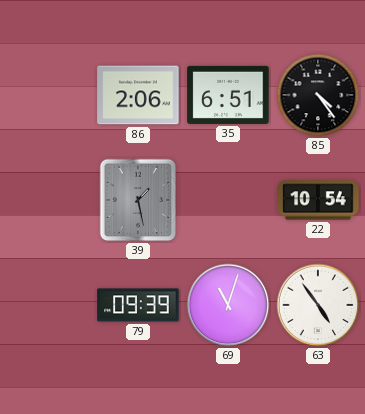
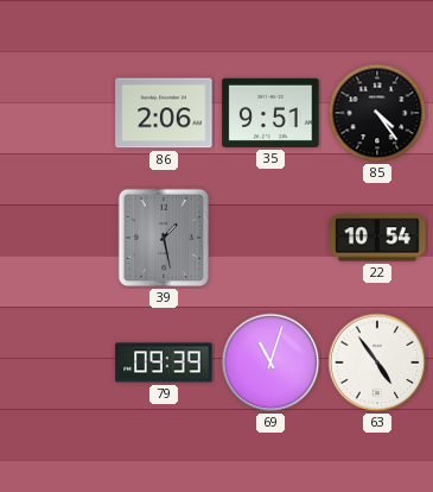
35: 6:51 -> 9:51
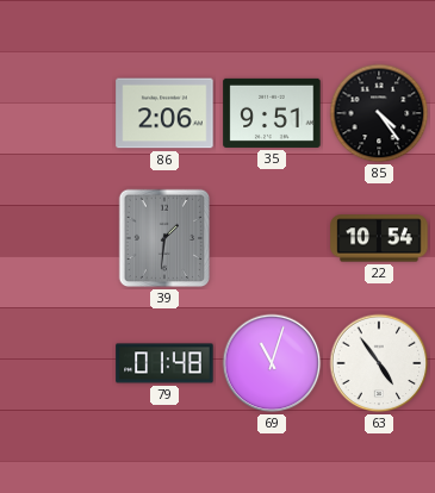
39: 1:28 -> 1:31
79: 09:39 -> 01:48
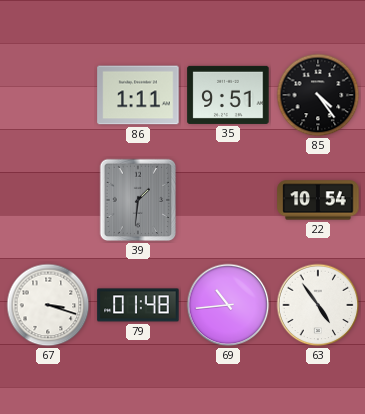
86: 2:06 -> 1:11
67: none -> 3:18
69: 11:03 -> 10:44
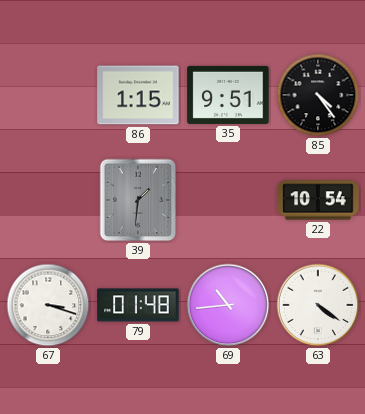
86: 1:11 -> 1:15
63: 4:54 -> 4:21
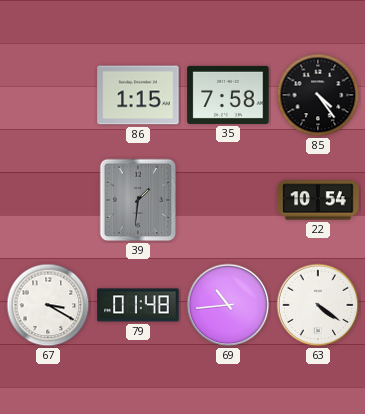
35: 9:51 -> 7:58
67: 3:18 -> 3:20
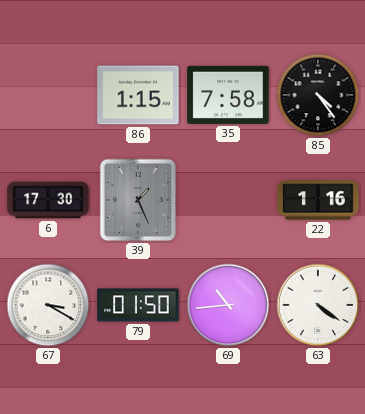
6: none -> 17:30
39: 1:31 -> 1:26
22: 10:54 -> 1:16
79: 01:48 -> 01:50
